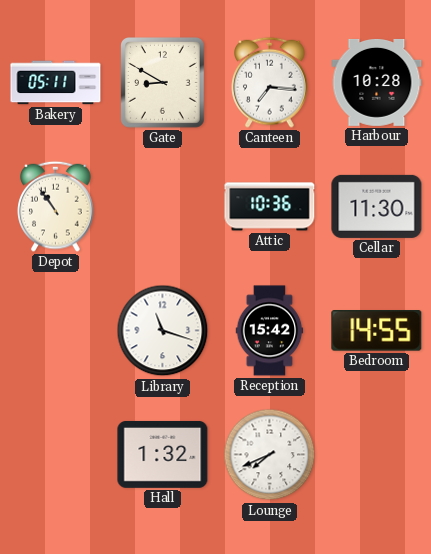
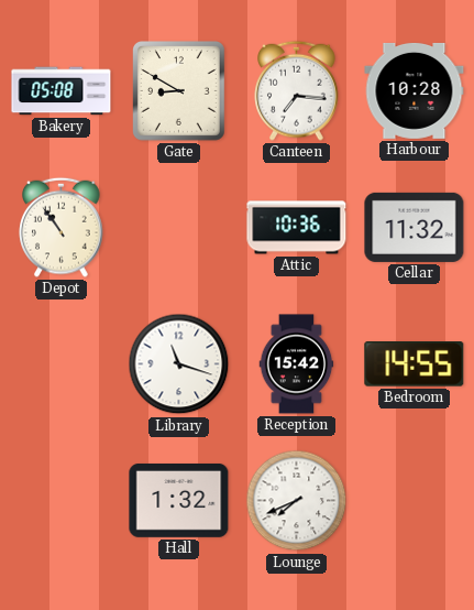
Bakery: 05:11 -> 05:08
Cellar: 11:30 -> 11:32
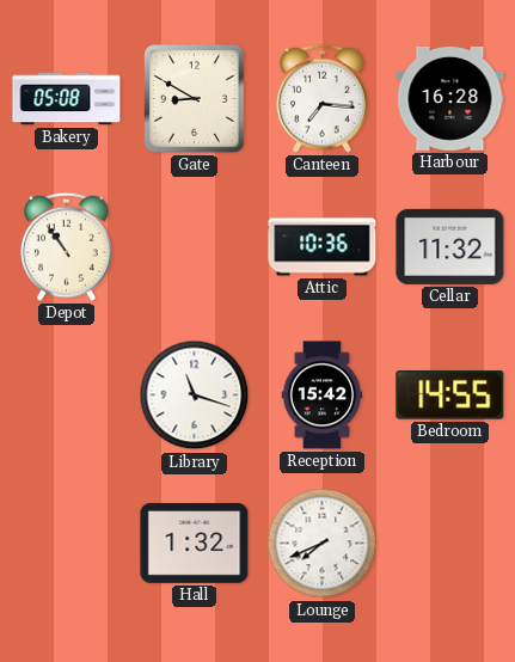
Harbour: 10:28 -> 16:28
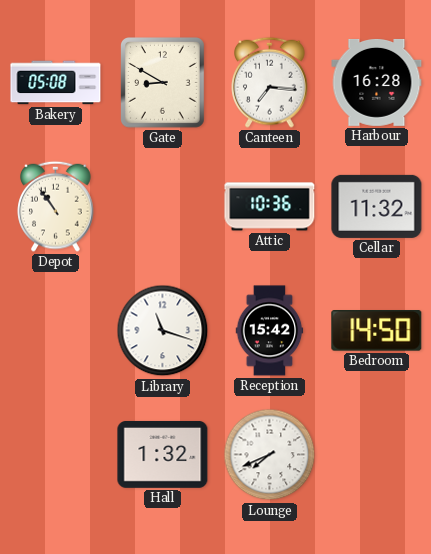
Bedroom: 14:55 -> 14:50
